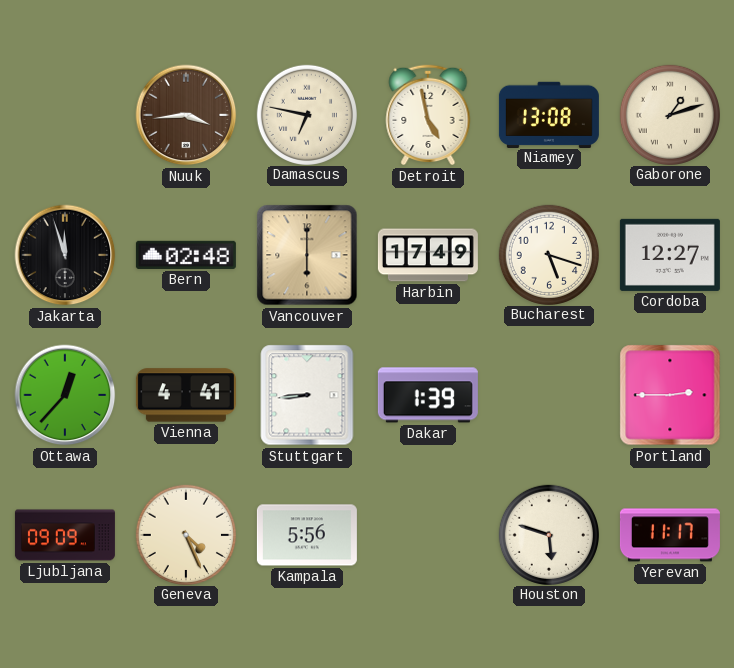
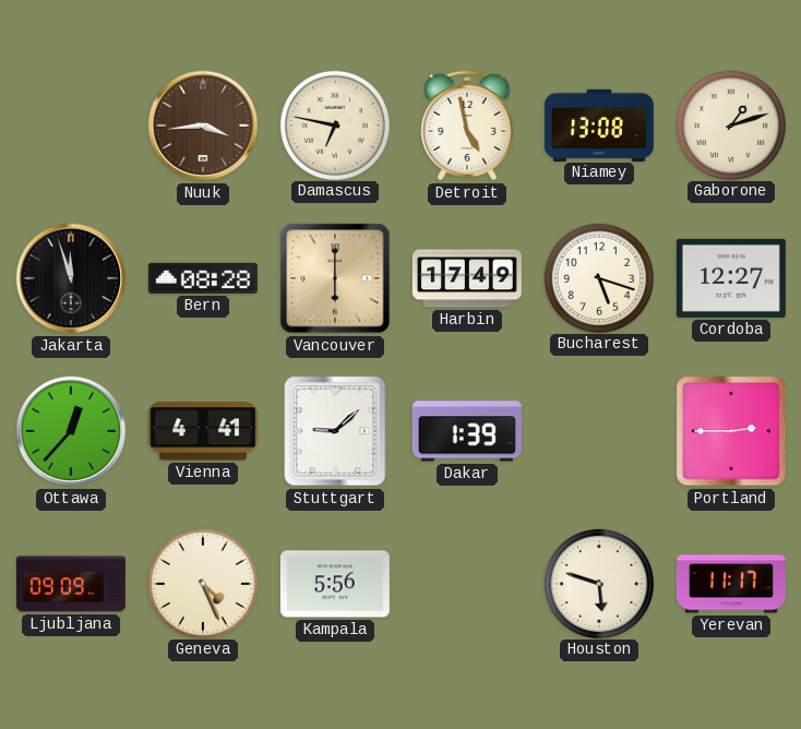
Bern: 02:48 -> 08:28
Stuttgart: 8:44 -> 9:08
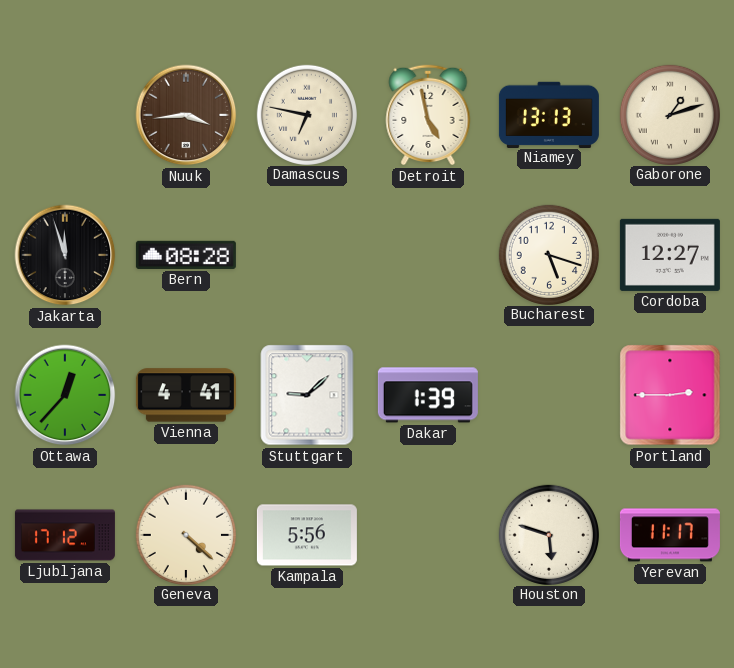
Niamey: 13:08 -> 13:13
Vancouver: 6:00 -> none
Harbin: 17:49 -> none
Ljubljana: 09:09 -> 17:12
Geneva: 4:26 -> 4:22
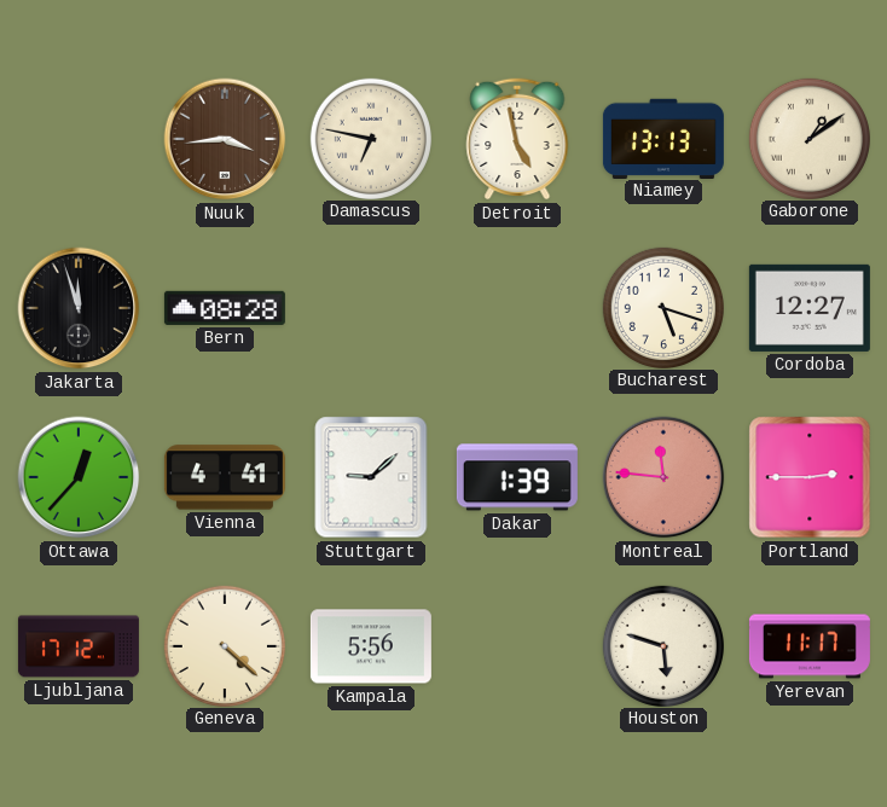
Gaborone: 1:12 -> 1:09
Montreal: none -> 11:46
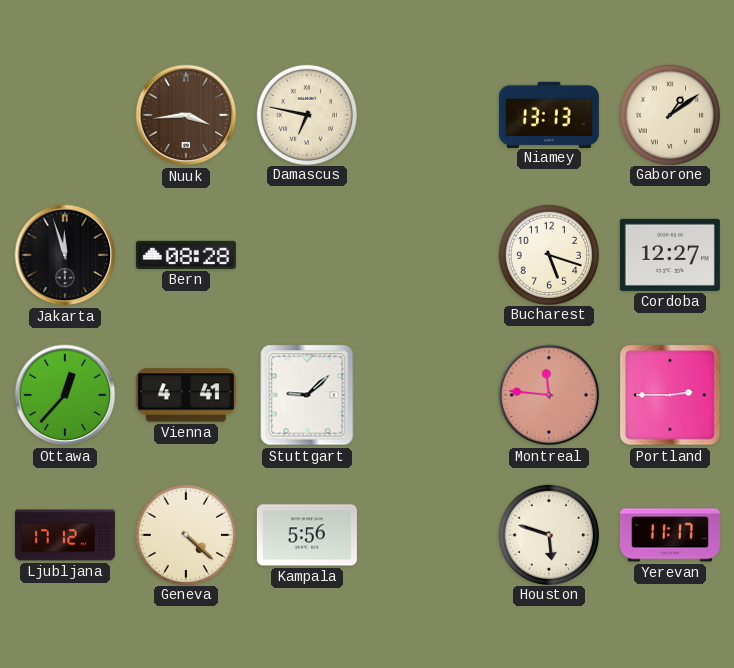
Detroit: 4:58 -> none
Dakar: 1:39 -> none
